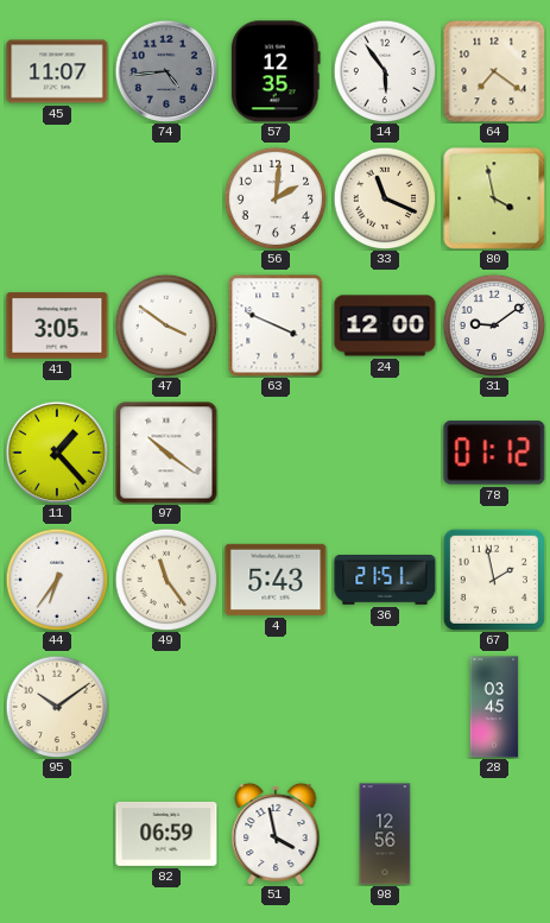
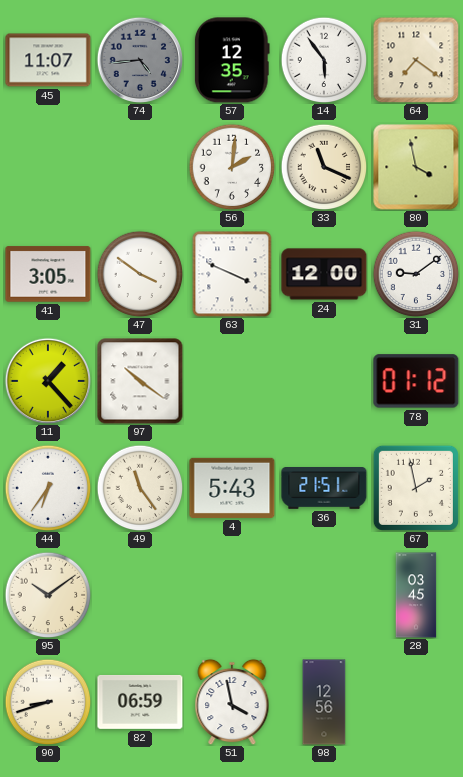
90: none -> 8:42
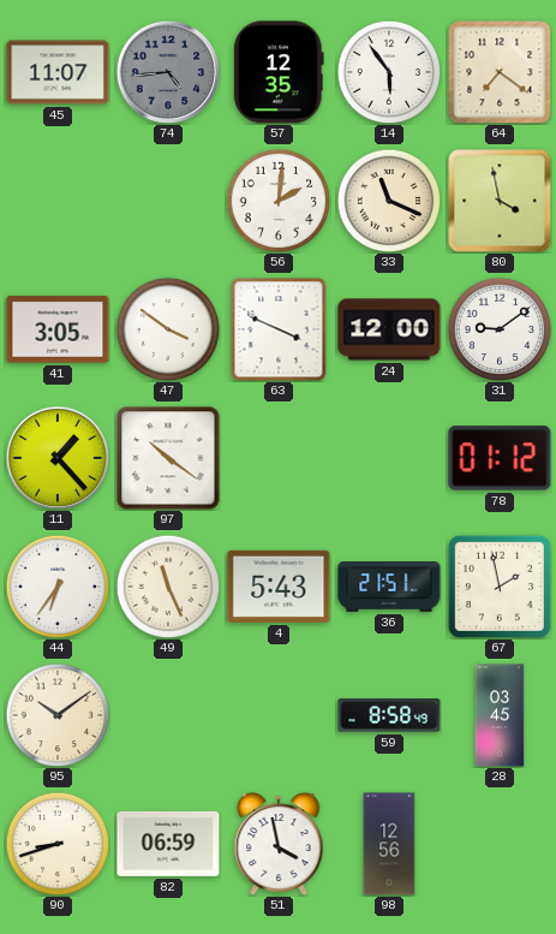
49: 11:24 -> 11:26
59: none -> 8:58
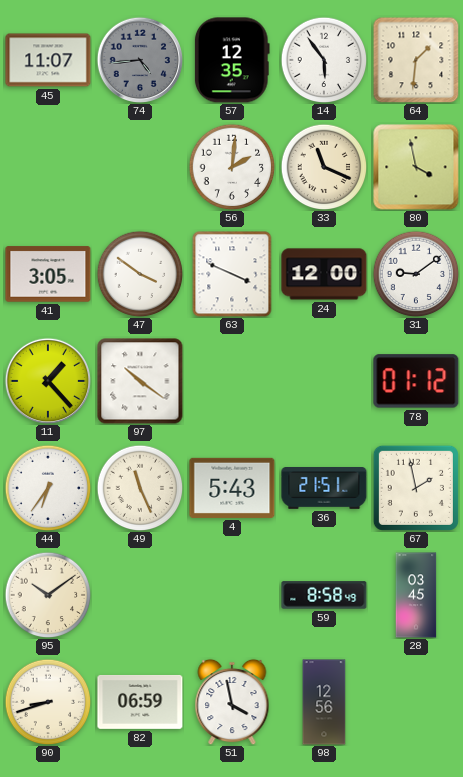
64: 7:21 -> 1:31
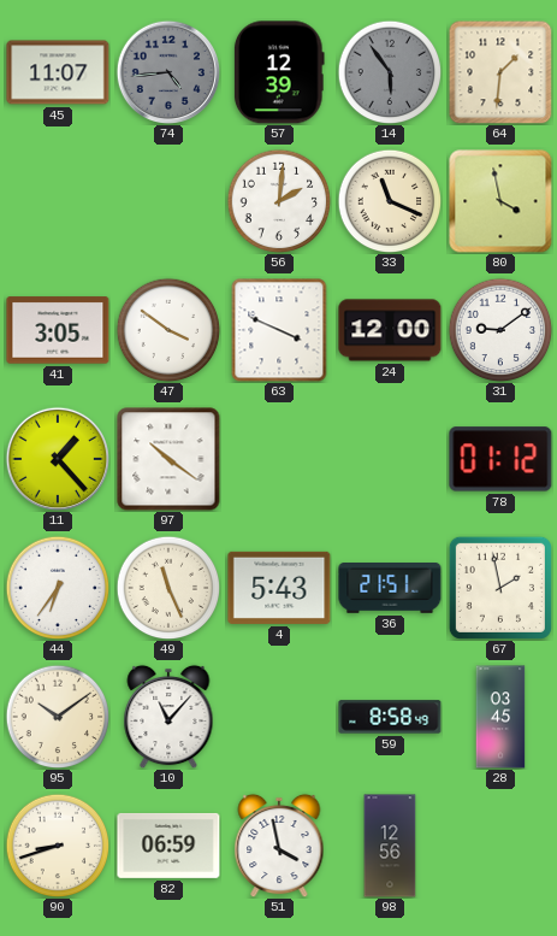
57: 12:35 -> 12:39
14 dial: white -> grey
10: none -> 11:07
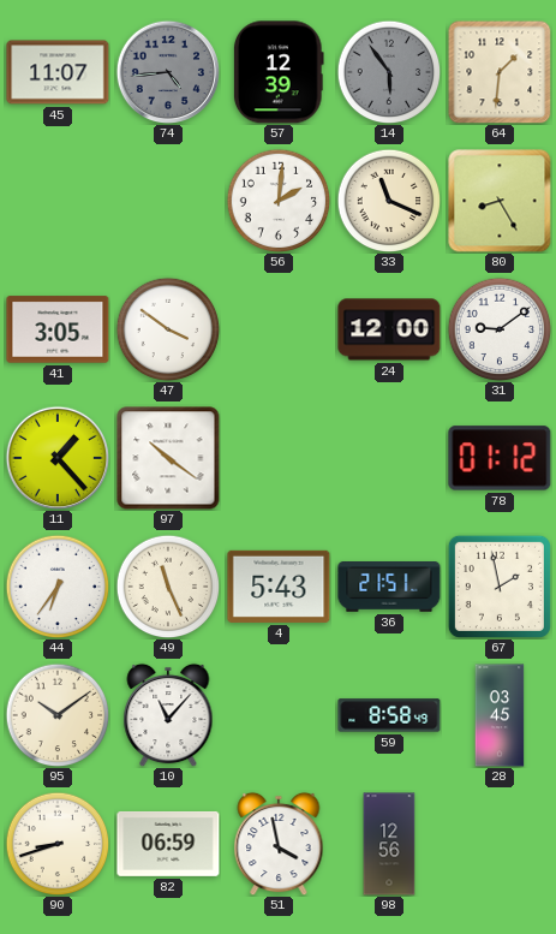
80: 3:58 -> 8:25
63: 3:49 -> none
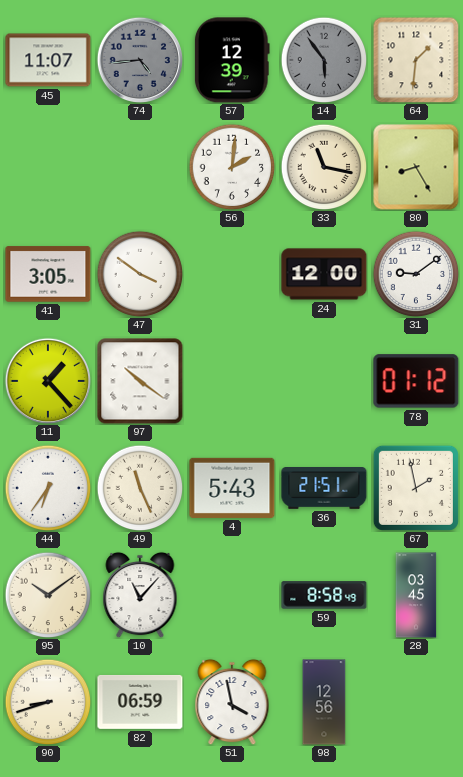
33: 11:19 -> 11:17
